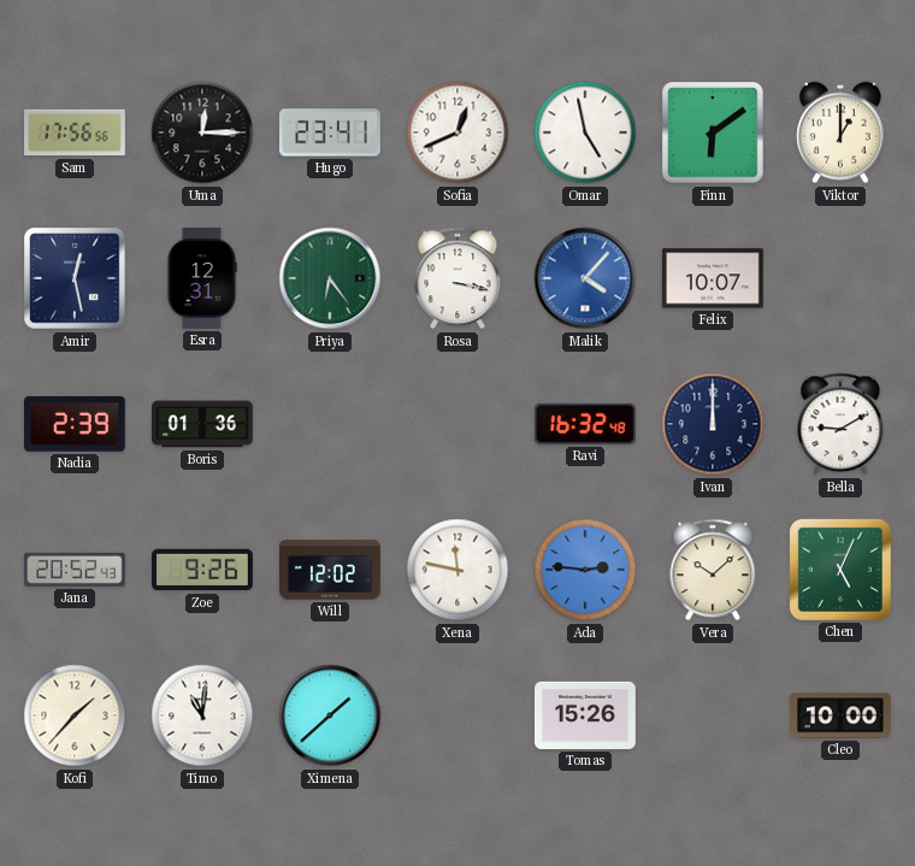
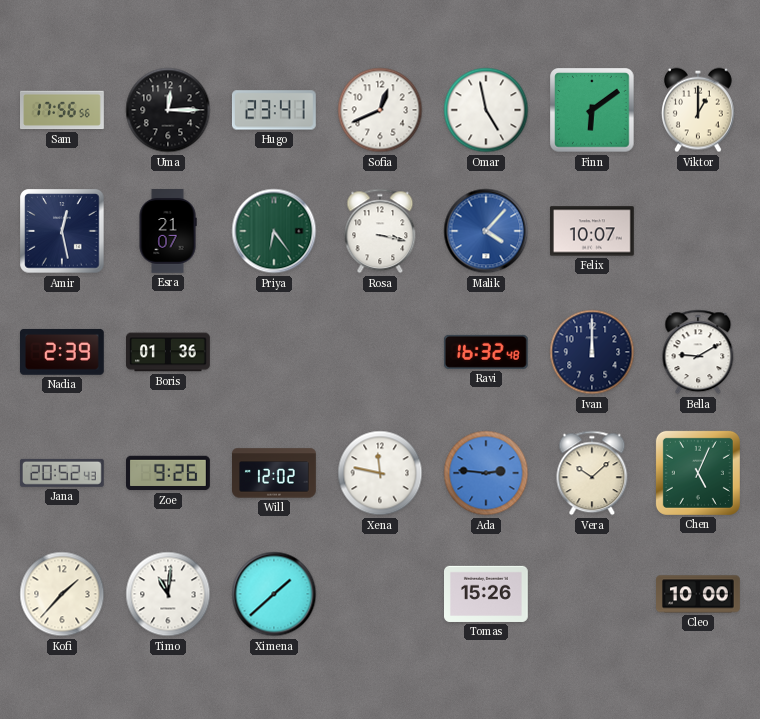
Esra: 12:31 -> 21:07
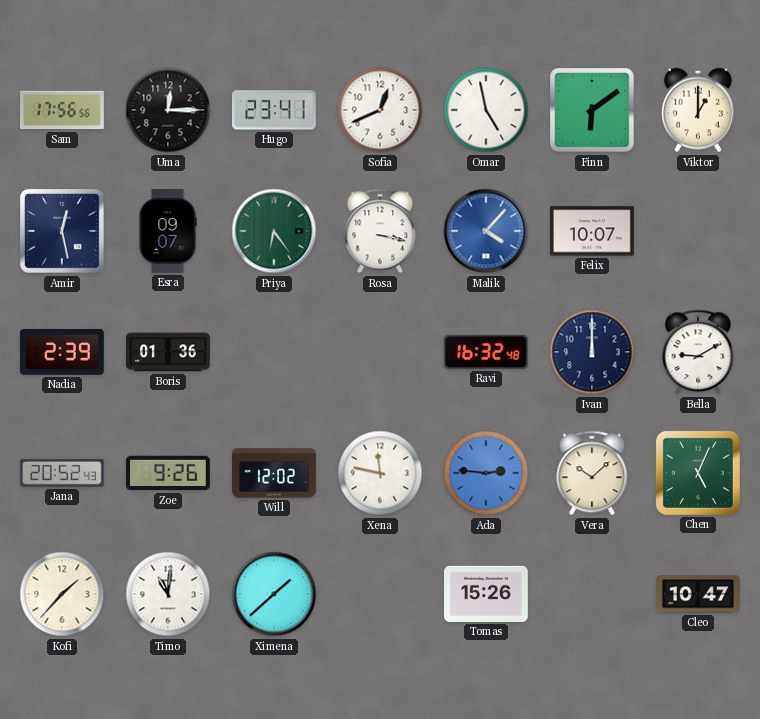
Esra: 21:07 -> 09:07
Cleo: 10:00 -> 10:47
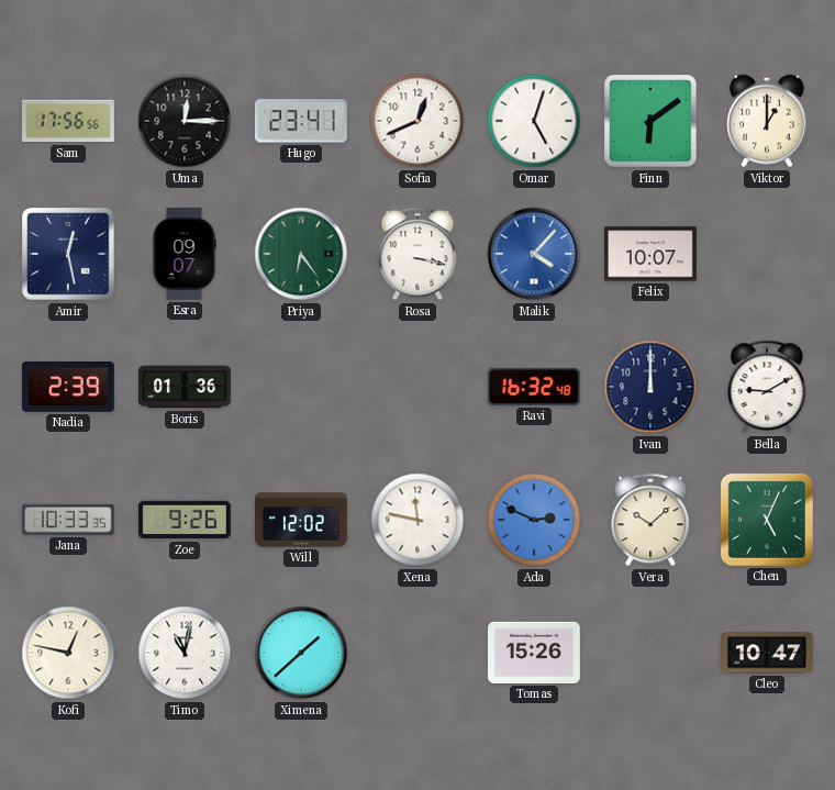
Omar: 4:58 -> 5:03
Jana: 20:52 -> 10:33
Ada: 2:46 -> 2:49
Kofi: 1:37 -> 12:47
Timo: 11:01 -> 11:02
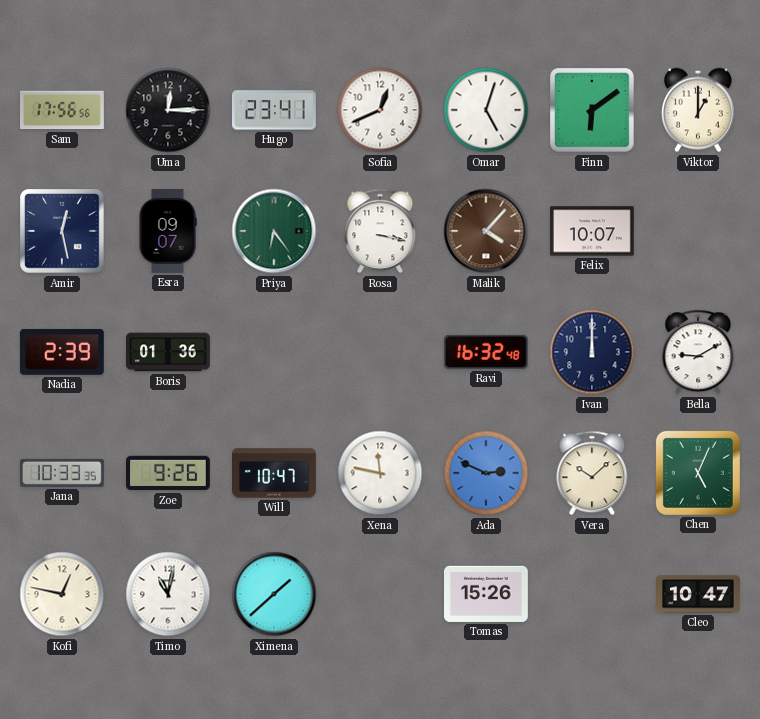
Malik dial: blue -> brown
Will: 12:02 -> 10:47
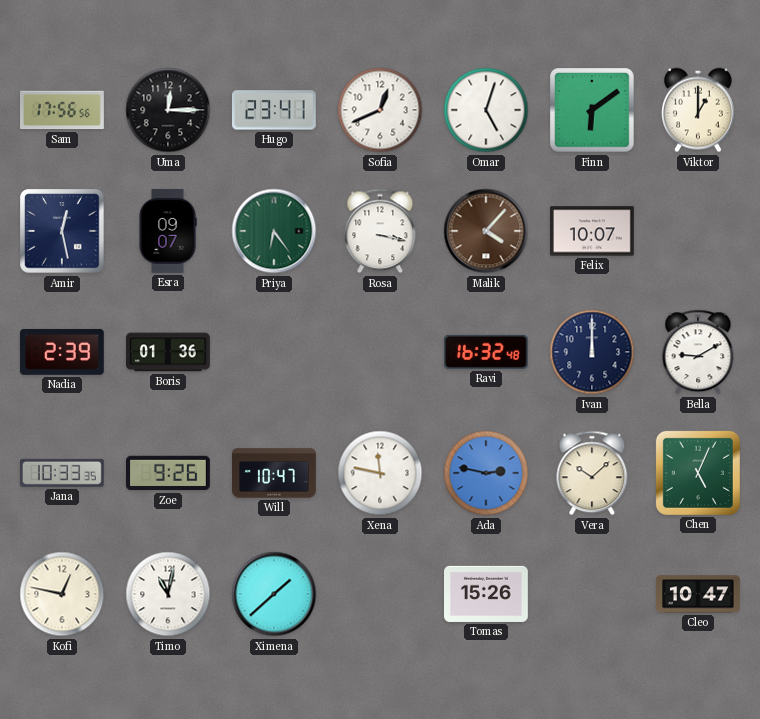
Ada: 2:49 -> 2:47
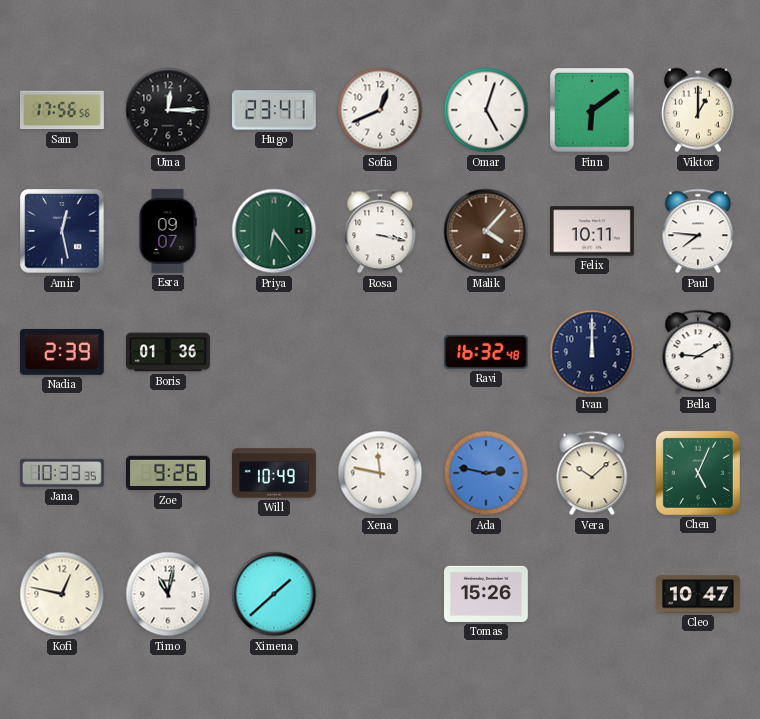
Felix: 10:07 -> 10:11
Paul: none -> 7:46
Will: 10:47 -> 10:49
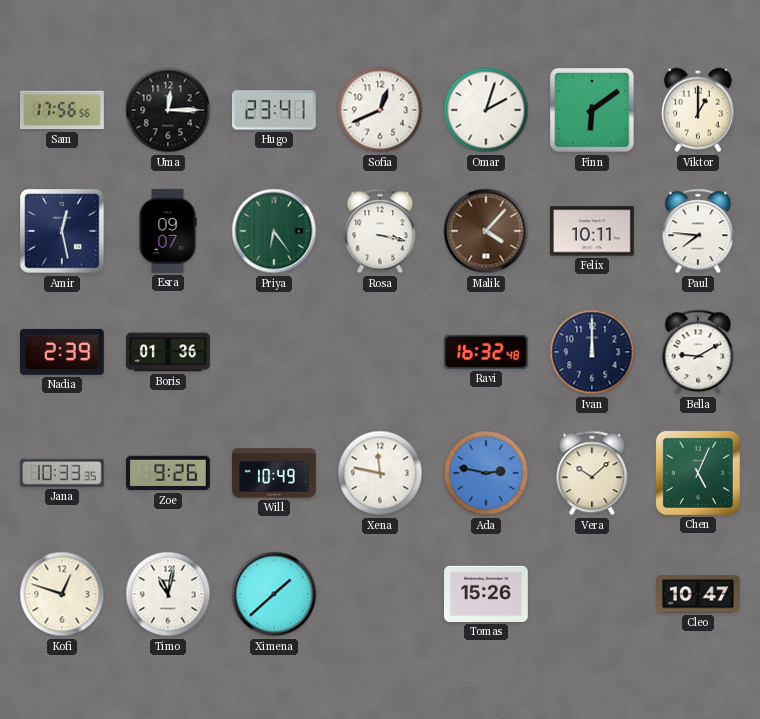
Omar: 5:03 -> 2:03
Kofi: 12:47 -> 12:48
